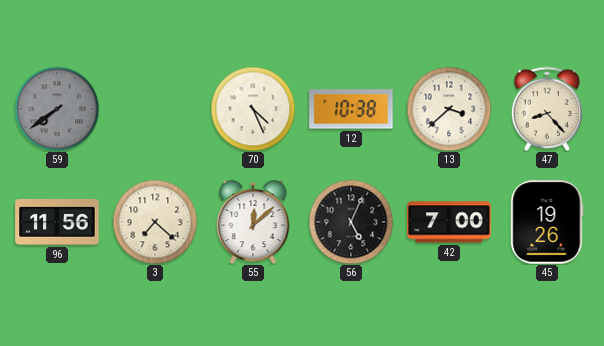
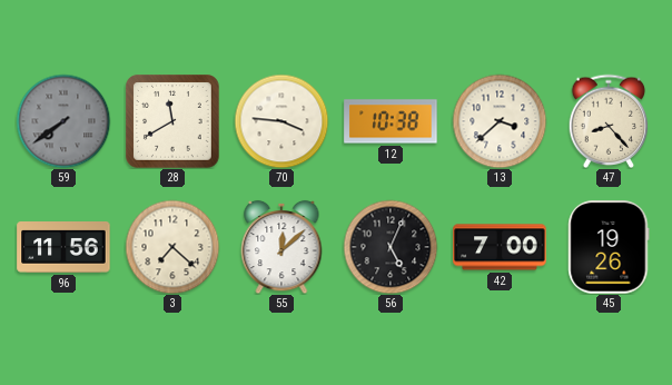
28: none -> 11:40
70: 4:26 -> 3:46
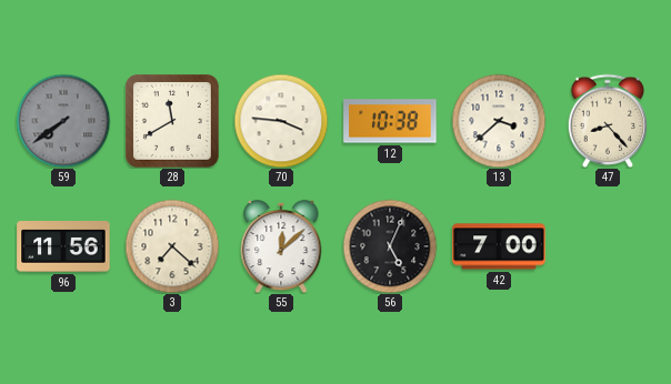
45: 19:26 -> none
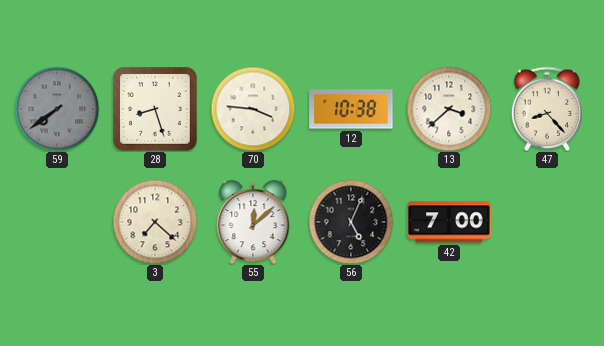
28: 11:40 -> 8:27
96: 11:56 -> none
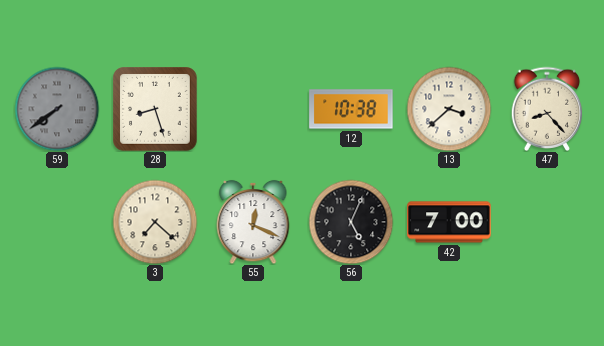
70: 3:46 -> none
55: 12:08 -> 12:19
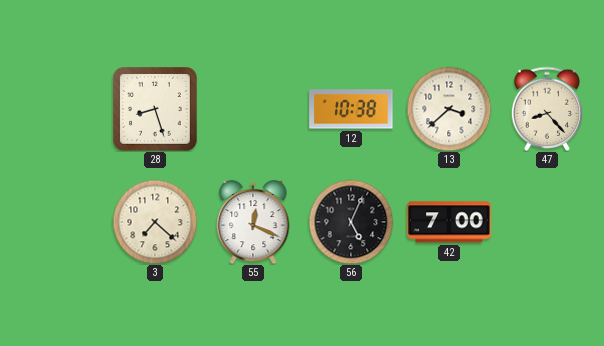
59: 7:39 -> none
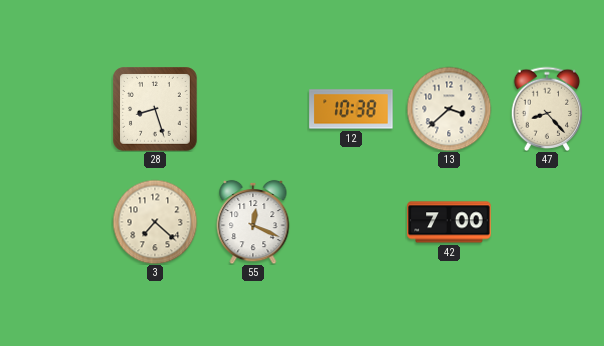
56: 5:04 -> none
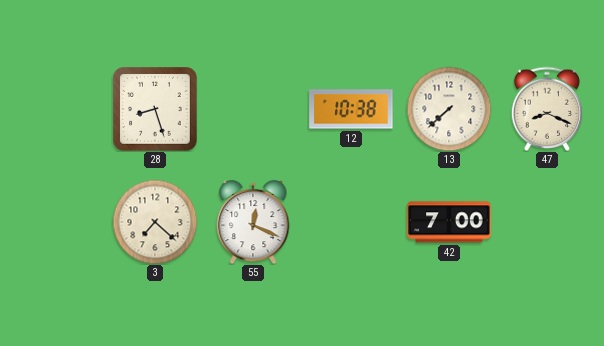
13: 3:38 -> 7:38
47: 8:23 -> 8:19
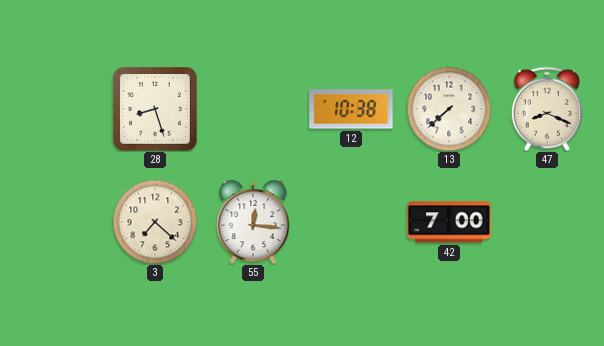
55: 12:19 -> 12:16
